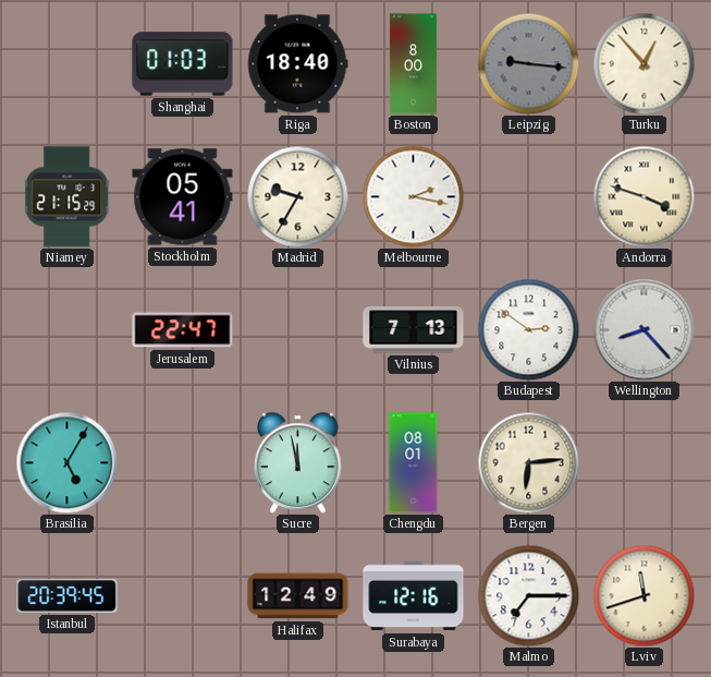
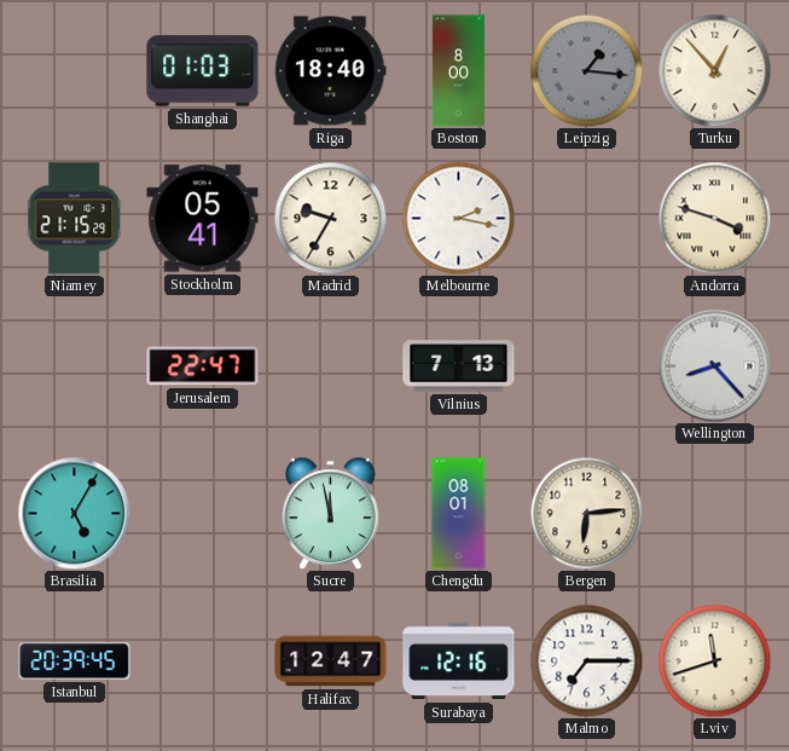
Leipzig: 9:16 -> 1:16
Budapest: 2:51 -> none
Halifax: 12:49 -> 12:47
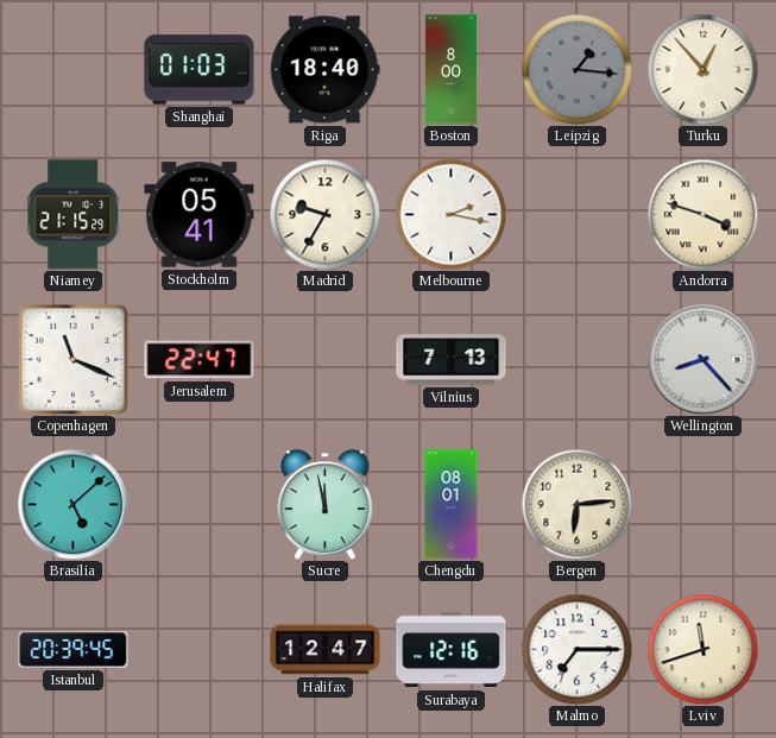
Copenhagen: none -> 11:19
Brasilia: 5:05 -> 5:08
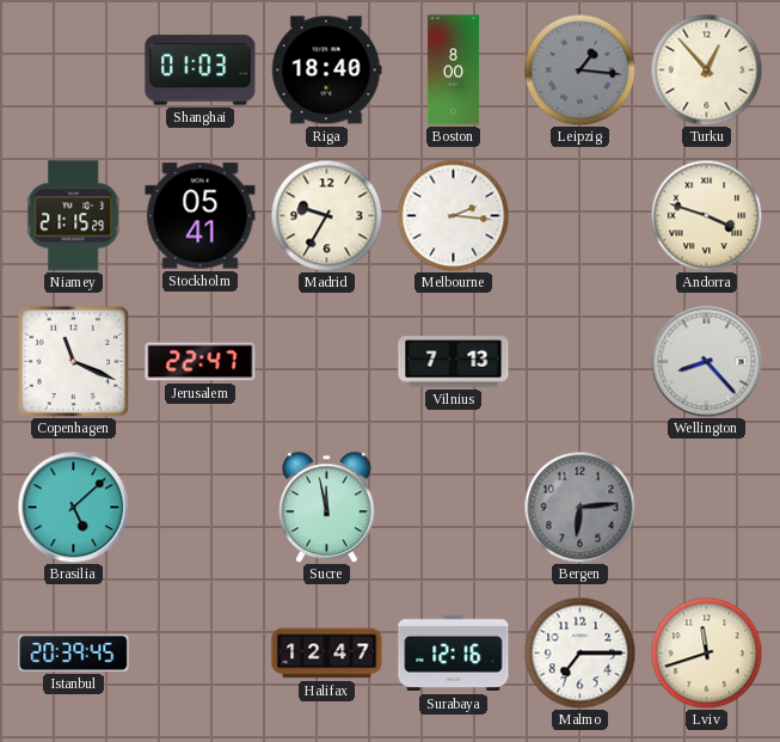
Melbourne: 2:17 -> 2:16
Chengdu: 08:01 -> none
Bergen dial: cream -> grey
